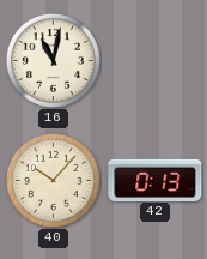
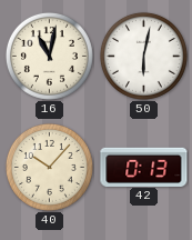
50: none -> 6:02
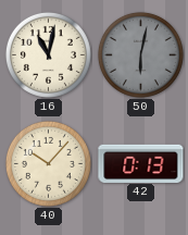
50 dial: white -> grey
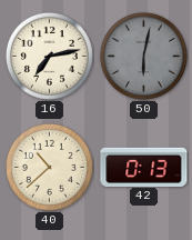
16: 11:02 -> 7:13
40: 10:07 -> 10:38
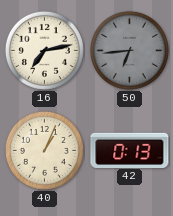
50: 6:02 -> 6:44
40: 10:38 -> 1:04
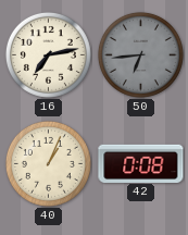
42: 0:13 -> 0:08
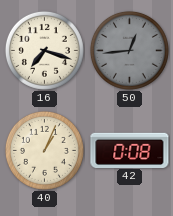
16: 7:13 -> 7:18
50: 6:44 -> 12:44
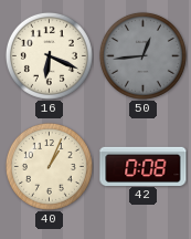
16: 7:18 -> 6:19
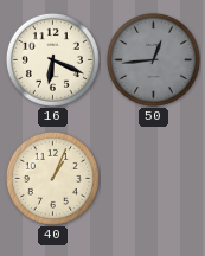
42: 0:08 -> none
